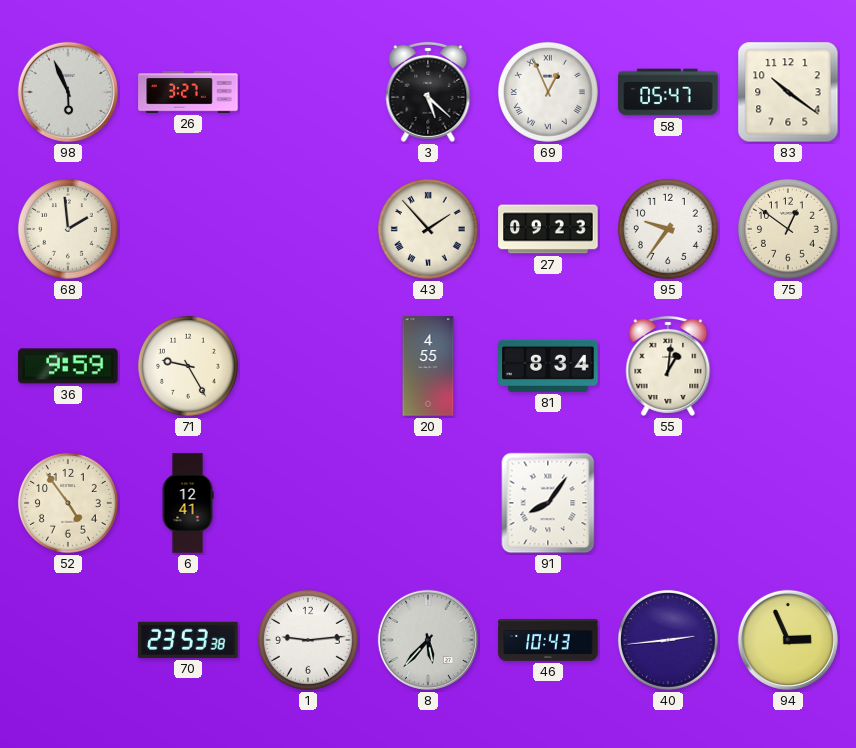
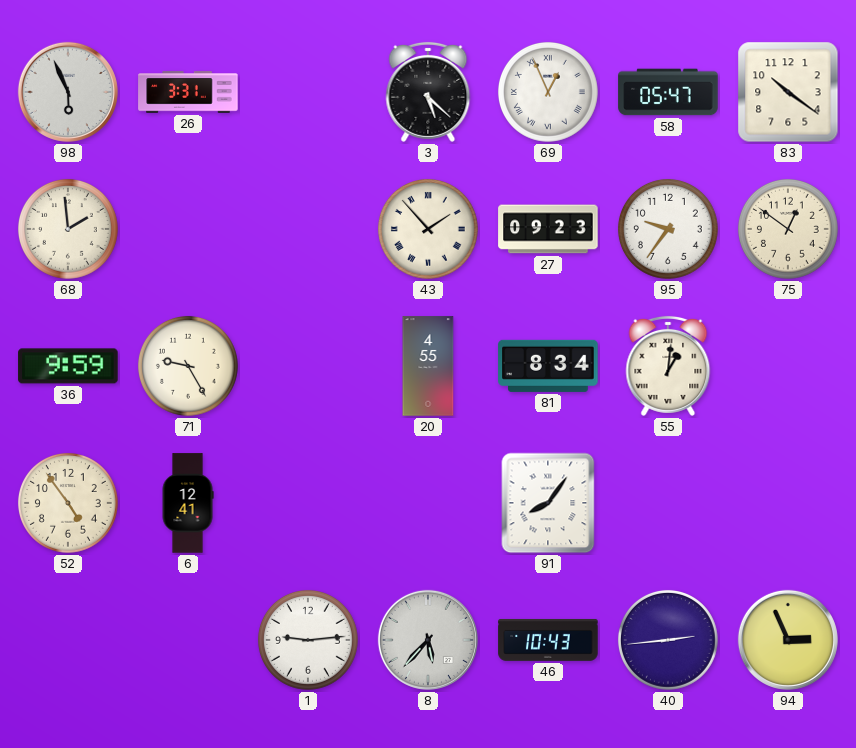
26: 3:27 -> 3:31
70: 23:53 -> none
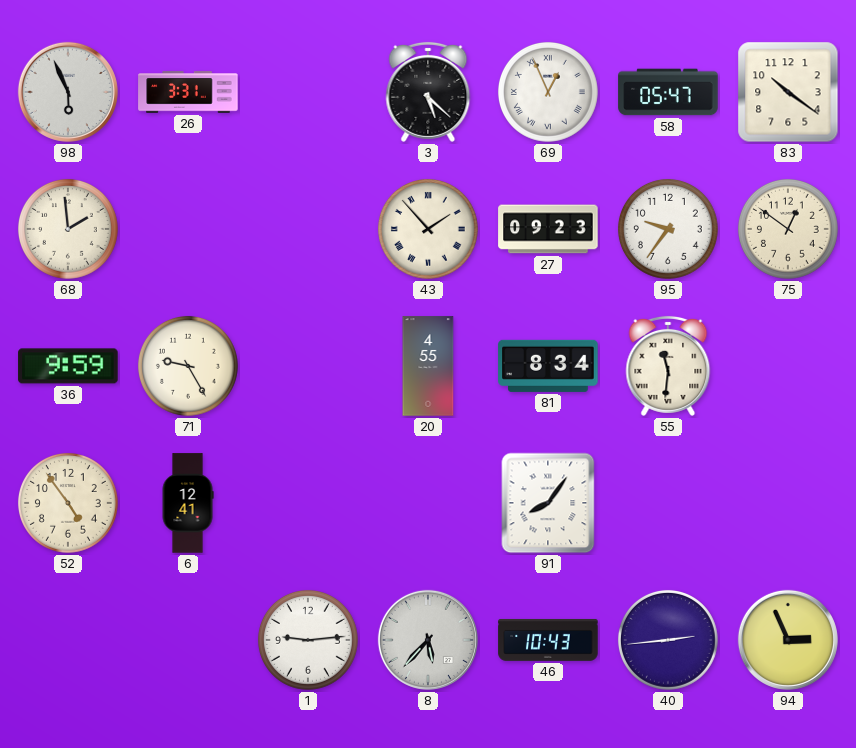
55: 1:01 -> 11:31
